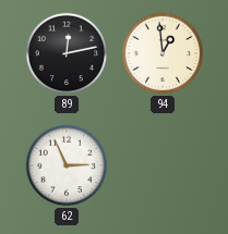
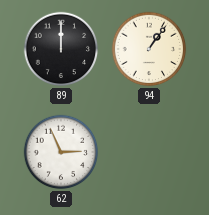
89: 12:13 -> 12:00
94: 12:59 -> 1:06
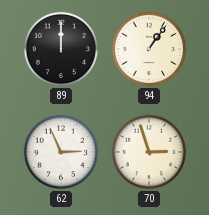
70: none -> 2:57
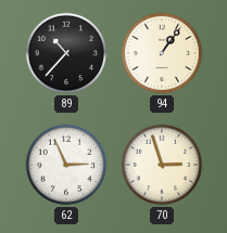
89: 12:00 -> 10:37
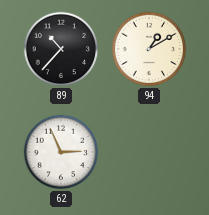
94: 1:06 -> 1:10
70: 2:57 -> none
